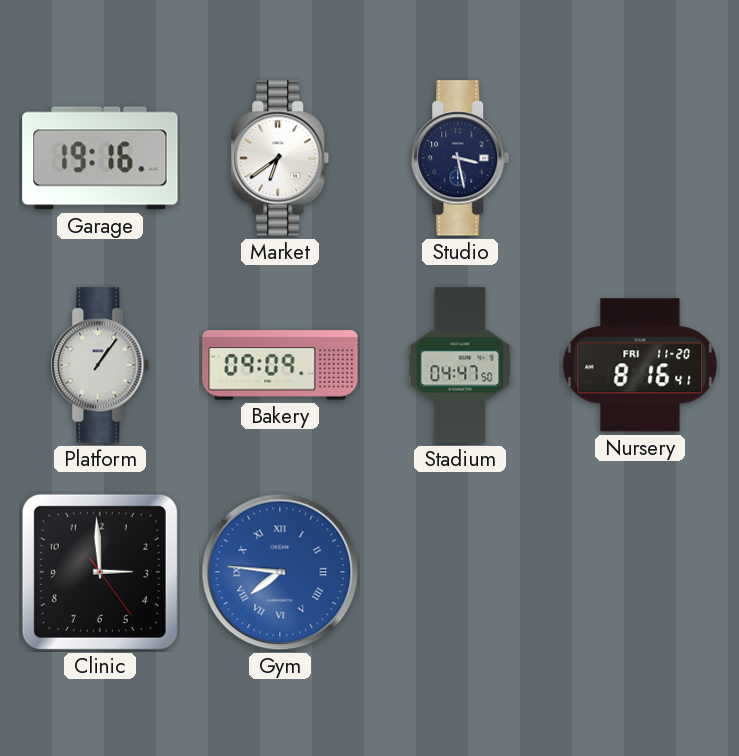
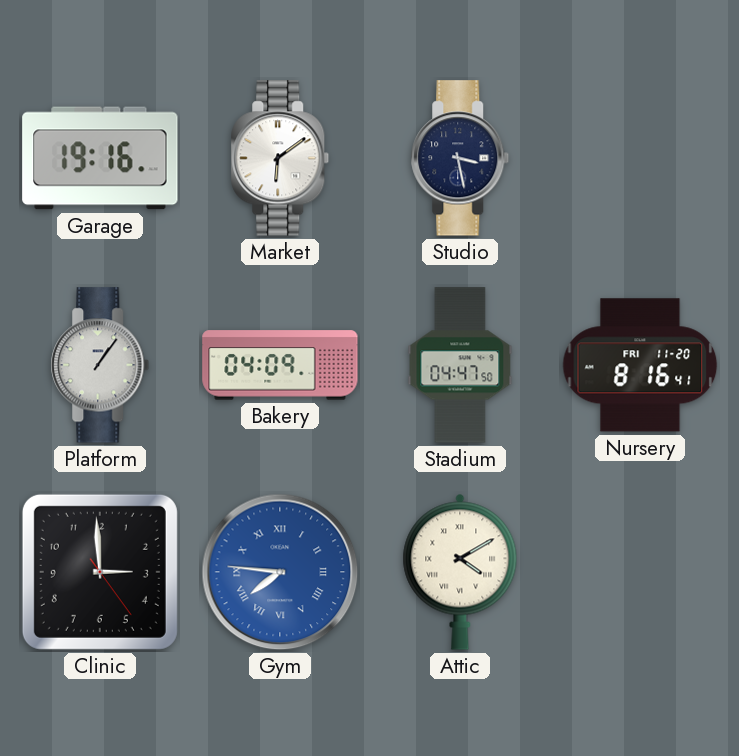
Market: 6:39 -> 6:09
Bakery: 09:09 -> 04:09
Attic: none -> 4:10
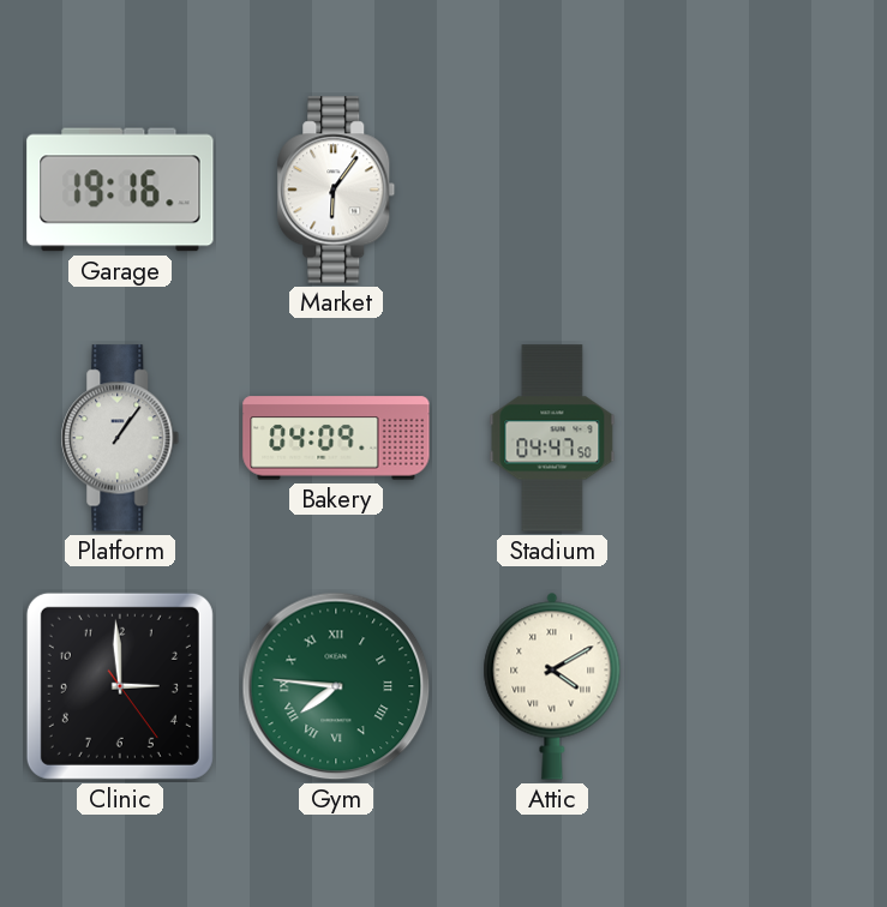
Market: 6:09 -> 6:06
Studio: 3:28 -> none
Nursery: 8:16 -> none
Gym dial: blue -> green
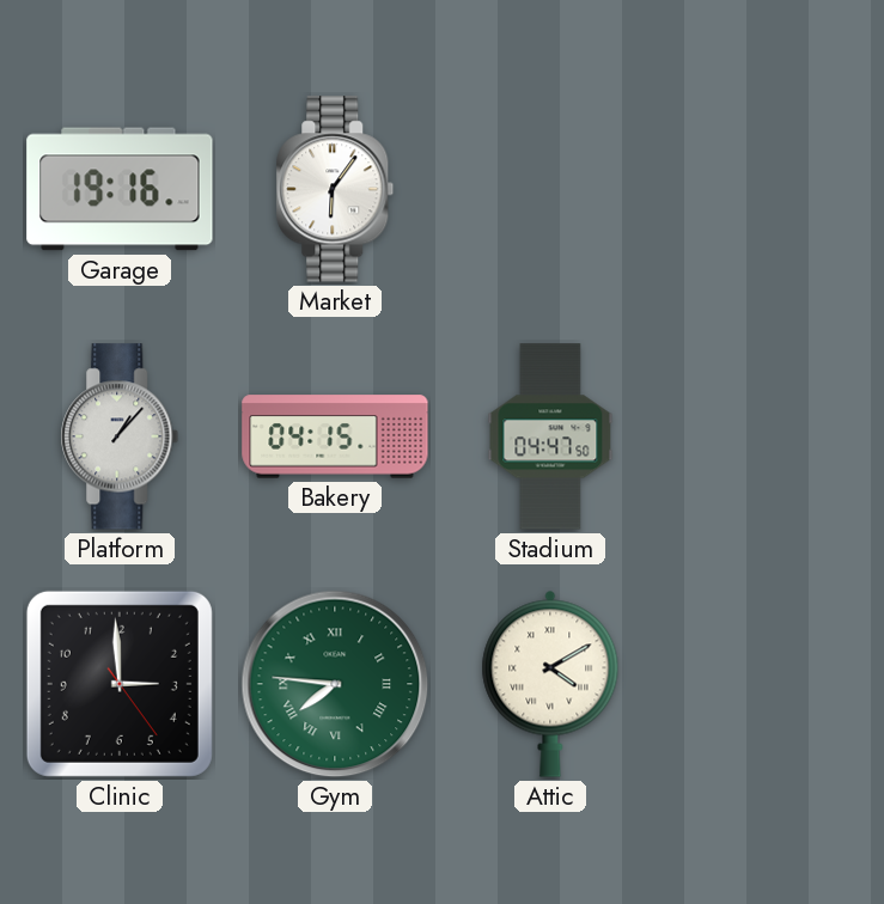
Platform: 1:06 -> 1:07
Bakery: 04:09 -> 04:15
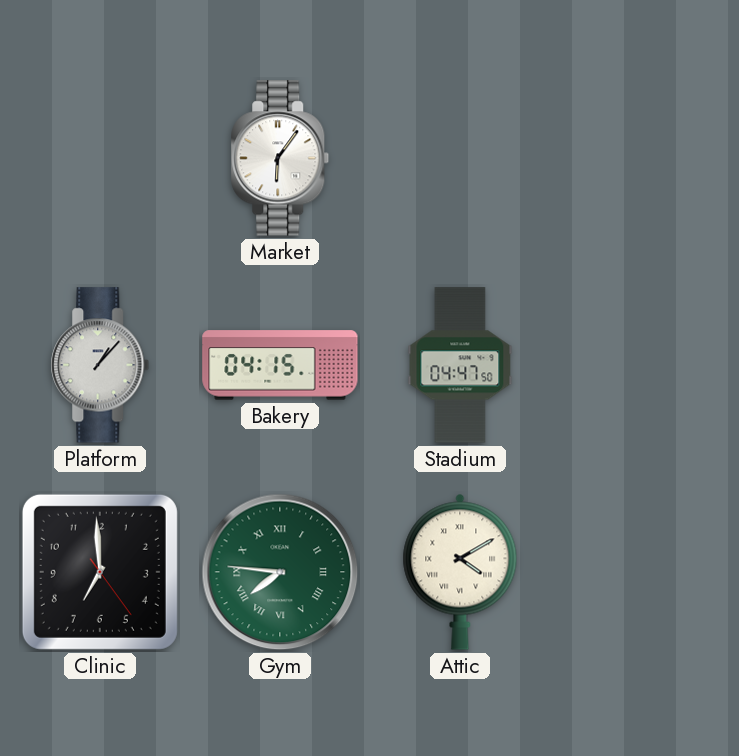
Garage: 19:16 -> none
Clinic: 2:59 -> 6:59
